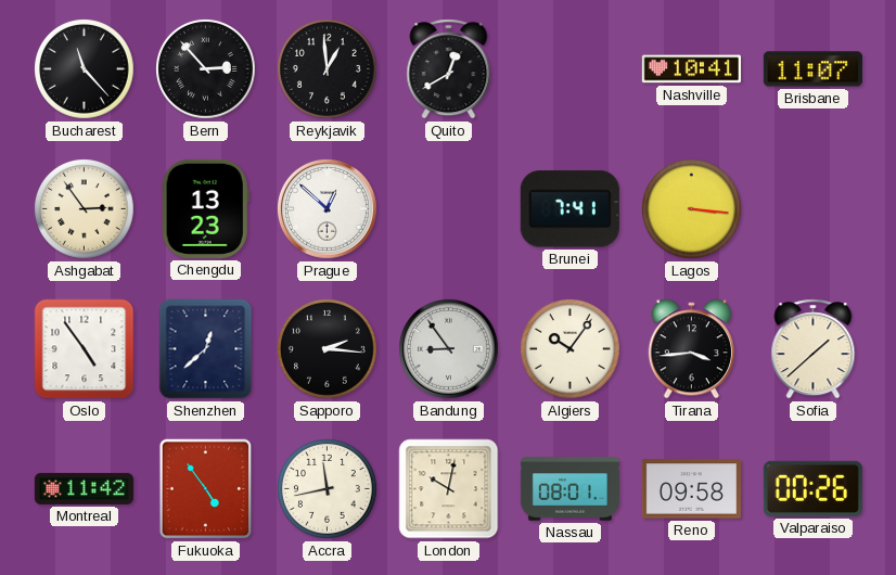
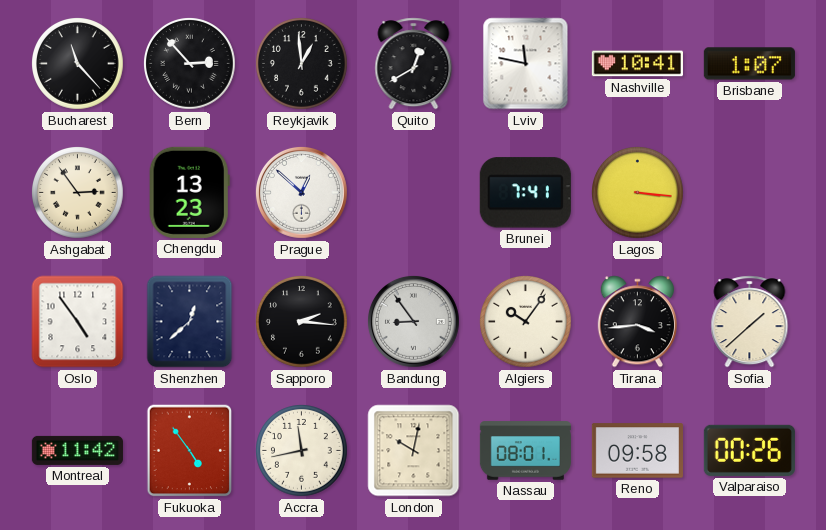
Lviv: none -> 11:47
Brisbane: 11:07 -> 1:07
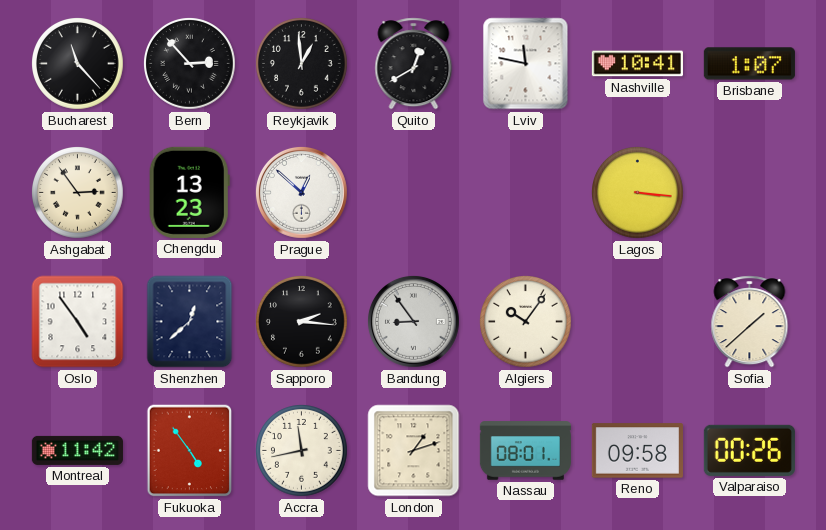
Brunei: 7:41 -> none
Tirana: 3:44 -> none
London: 10:02 -> 1:12
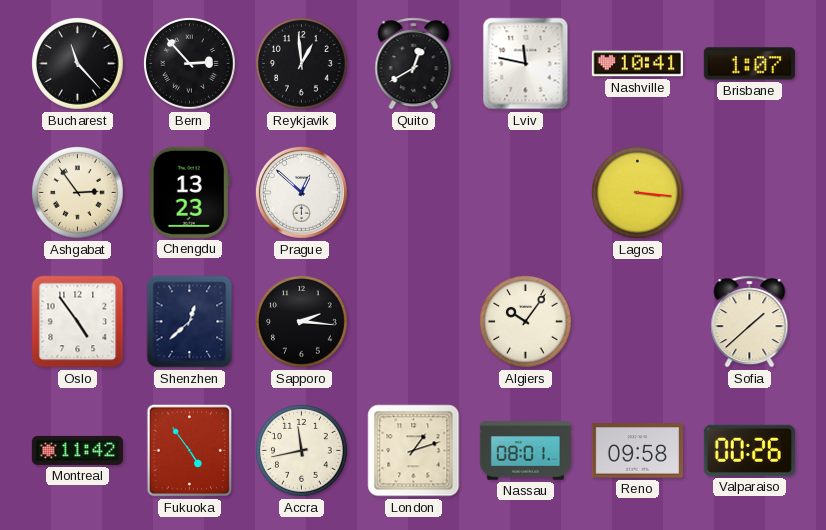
Bandung: 8:54 -> none
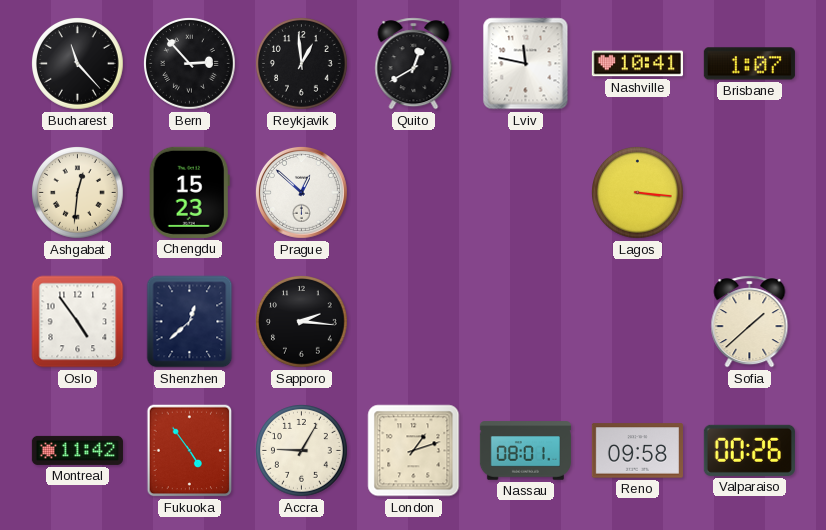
Ashgabat: 2:54 -> 12:31
Chengdu: 13:23 -> 15:23
Algiers: 10:06 -> none
Accra: 11:43 -> 9:05
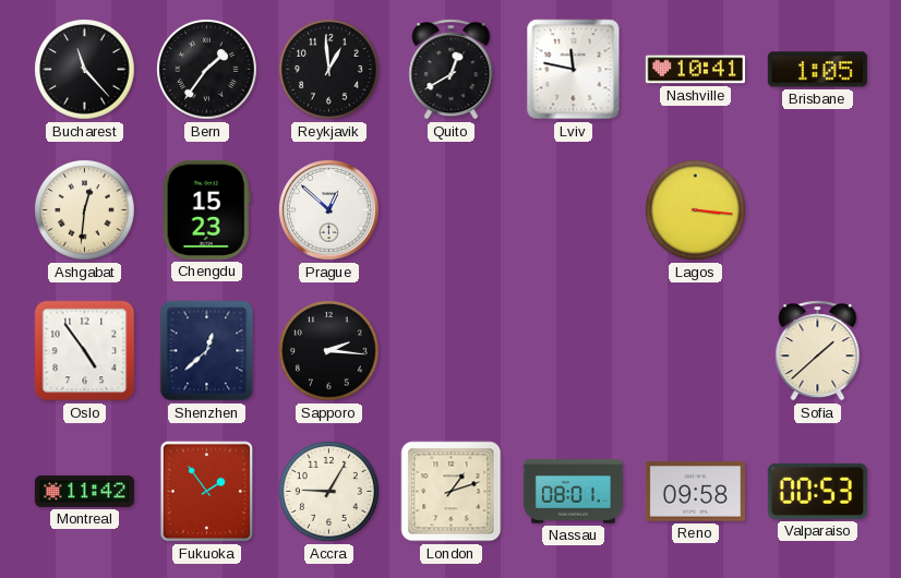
Bern: 2:53 -> 1:36
Brisbane: 1:07 -> 1:05
Fukuoka: 4:54 -> 1:54
Valparaiso: 00:26 -> 00:53
